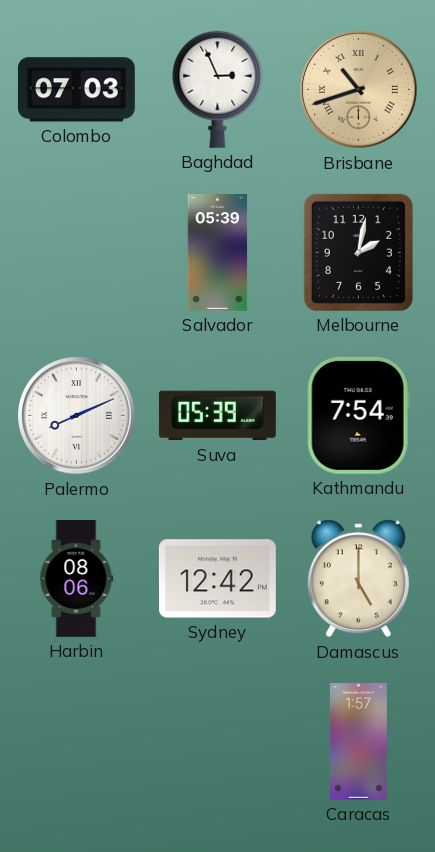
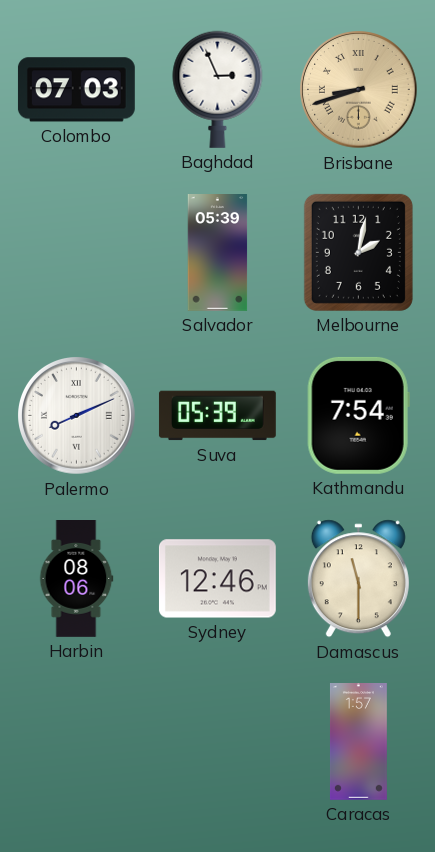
Brisbane: 10:42 -> 8:42
Sydney: 12:42 -> 12:46
Damascus: 5:00 -> 11:30
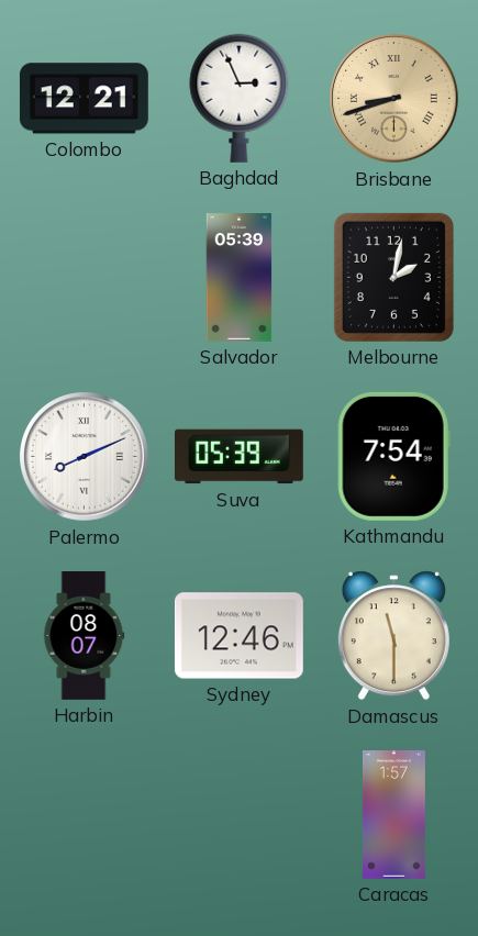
Colombo: 07:03 -> 12:21
Harbin: 08:06 -> 08:07
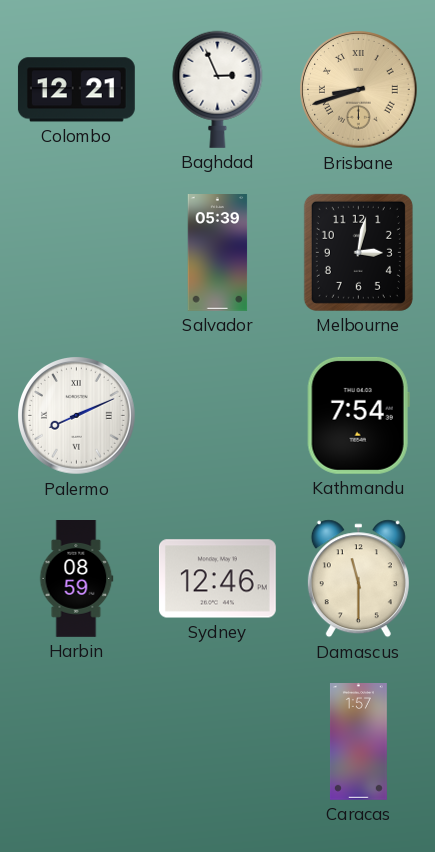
Melbourne: 2:02 -> 3:02
Suva: 05:39 -> none
Harbin: 08:07 -> 08:59
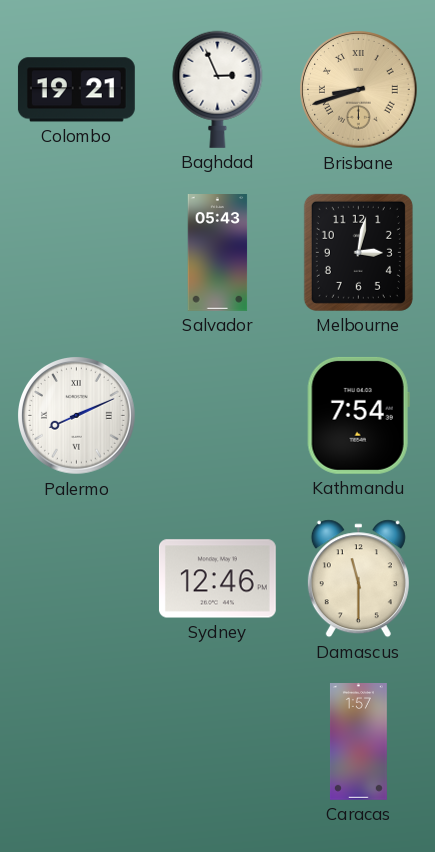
Colombo: 12:21 -> 19:21
Salvador: 05:39 -> 05:43
Harbin: 08:59 -> none
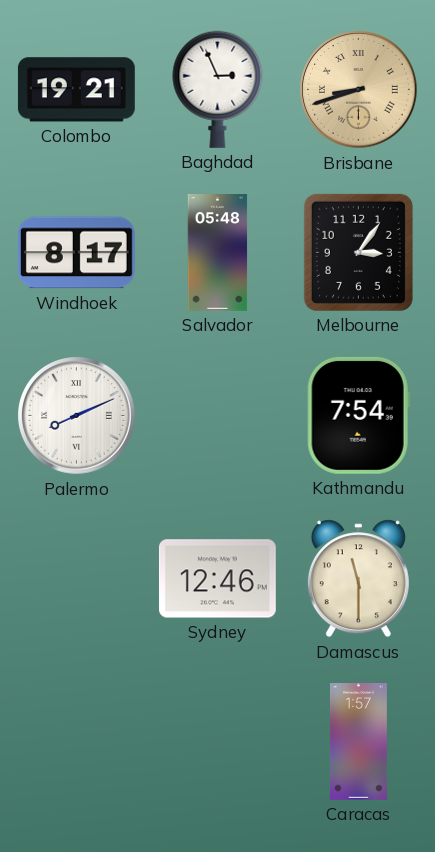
Windhoek: none -> 8:17
Salvador: 05:43 -> 05:48
Melbourne: 3:02 -> 3:06
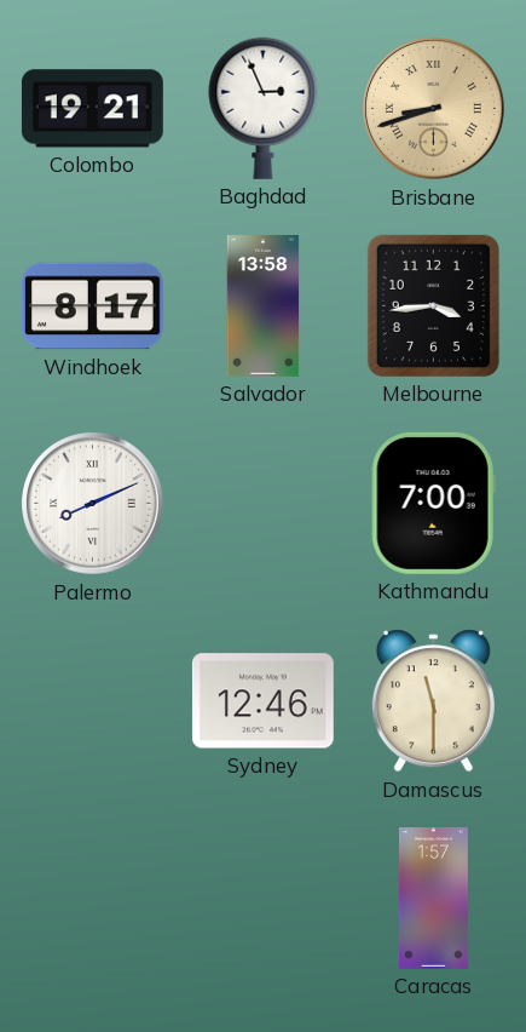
Salvador: 05:48 -> 13:58
Melbourne: 3:06 -> 3:44
Kathmandu: 7:54 -> 7:00
